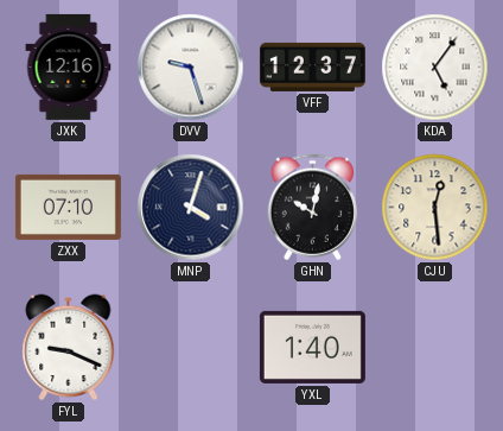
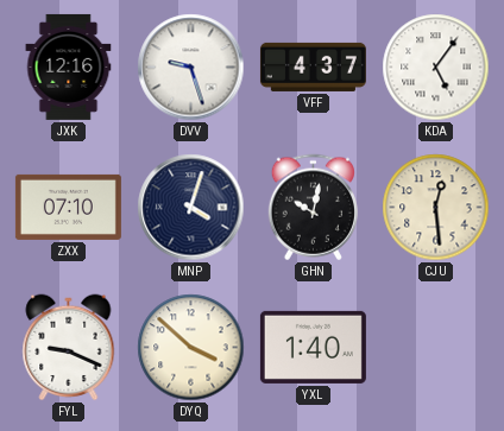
VFF: 12:37 -> 4:37
DYQ: none -> 3:52
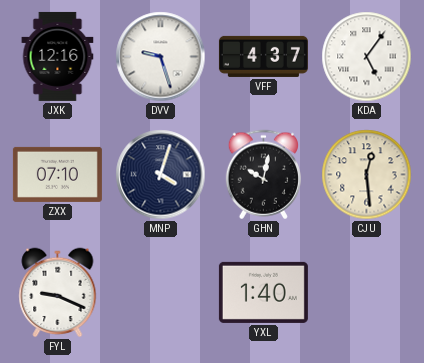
DYQ: 3:52 -> none
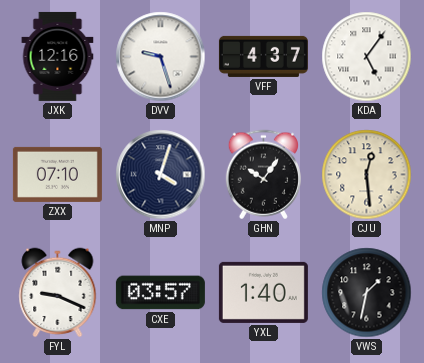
GHN: 10:02 -> 10:06
CXE: none -> 03:57
VWS: none -> 1:32
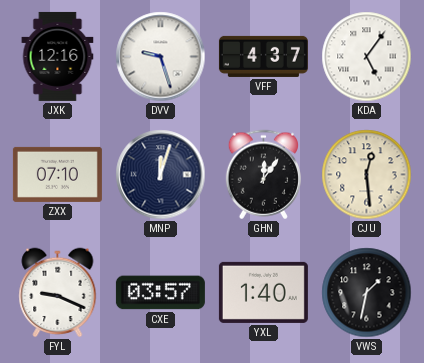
MNP: 4:03 -> 12:03
GHN: 10:06 -> 12:06
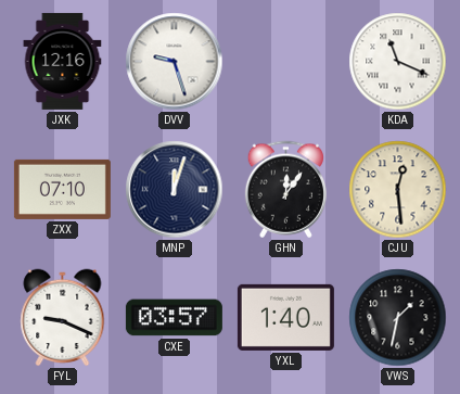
VFF: 4:37 -> none
KDA: 5:06 -> 11:19
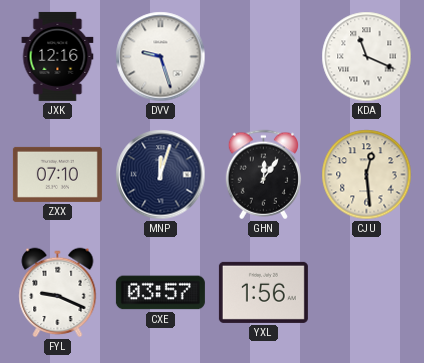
YXL: 1:40 -> 1:56
VWS: 1:32 -> none
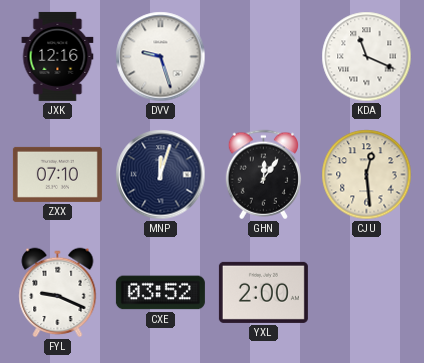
CXE: 03:57 -> 03:52
YXL: 1:56 -> 2:00
